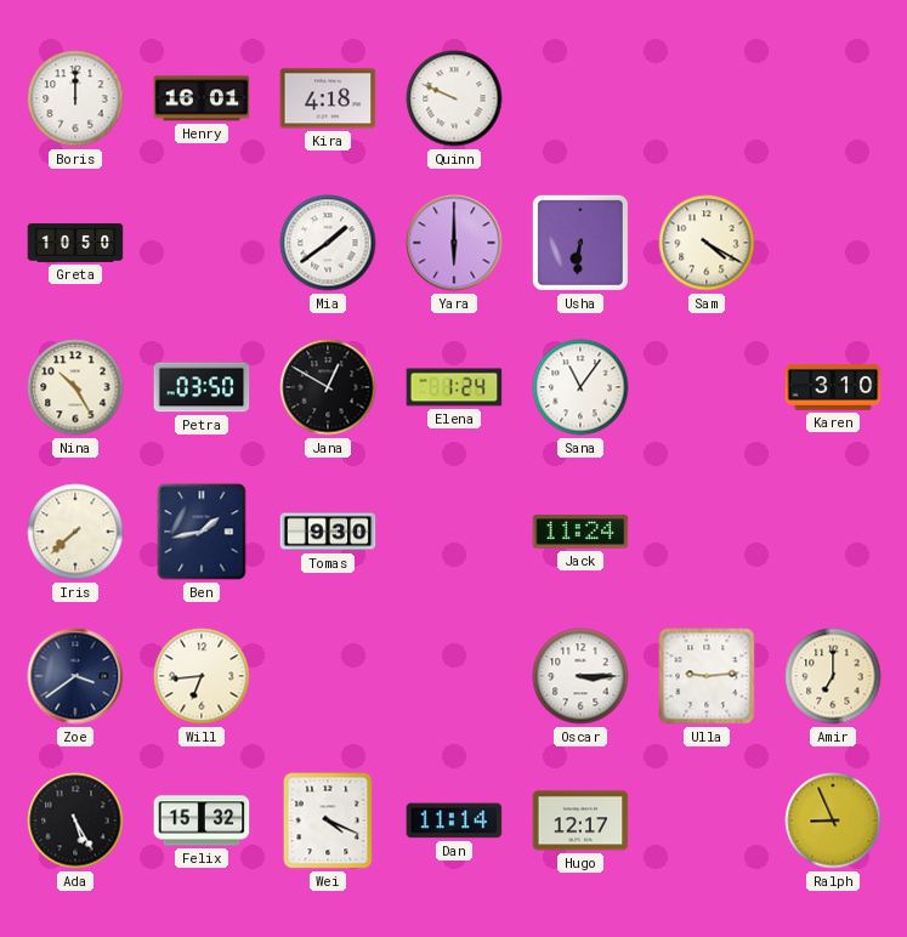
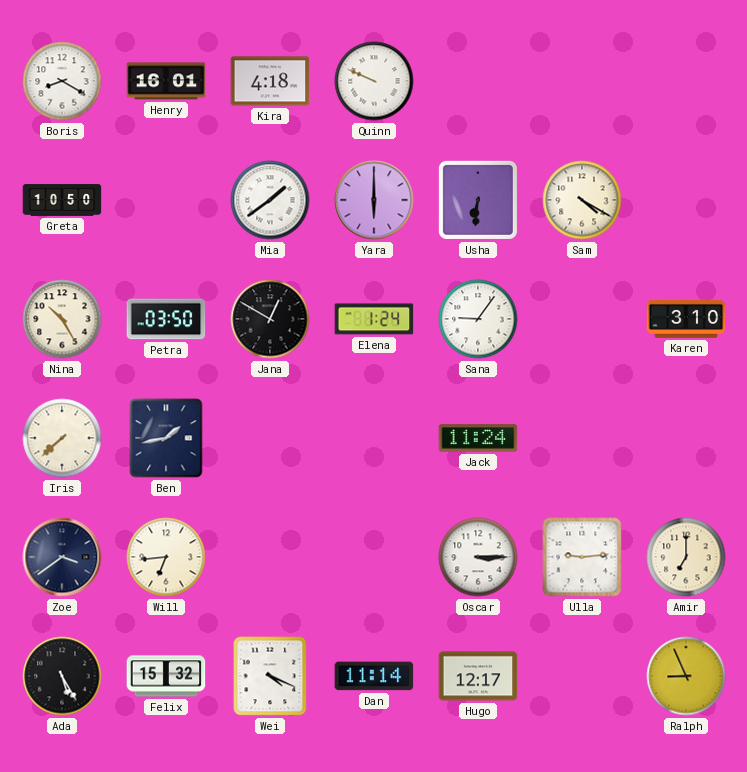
Boris: 12:00 -> 8:20
Sana: 11:06 -> 9:06
Tomas: 9:30 -> none
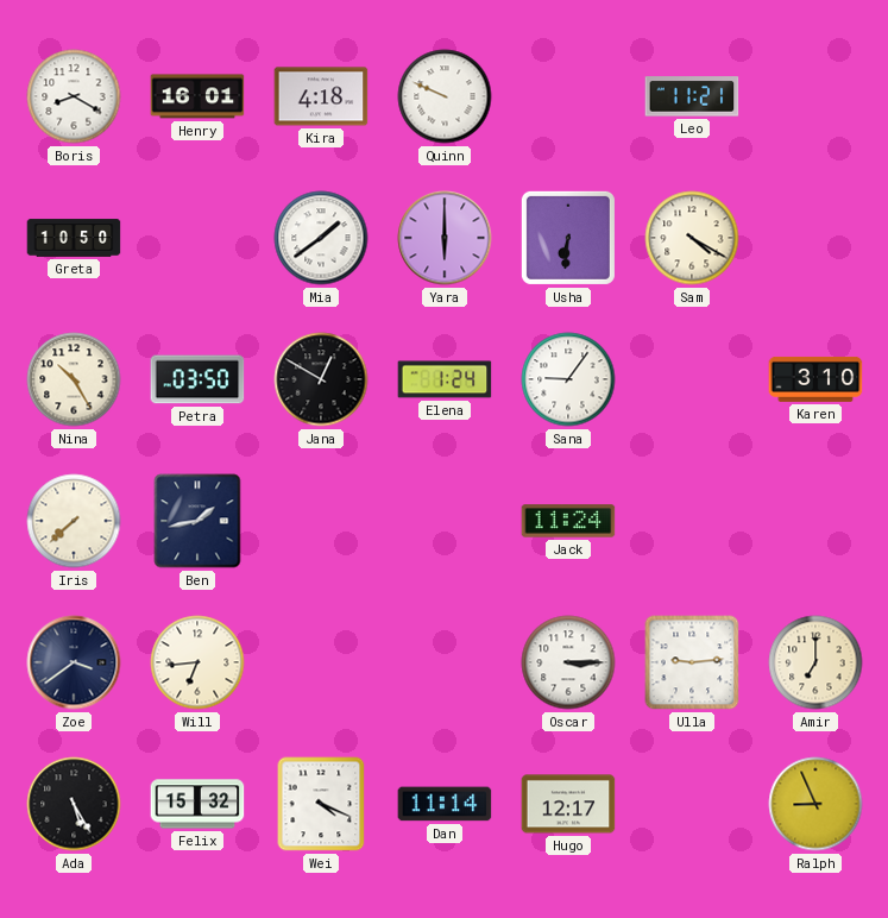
Leo: none -> 11:21
